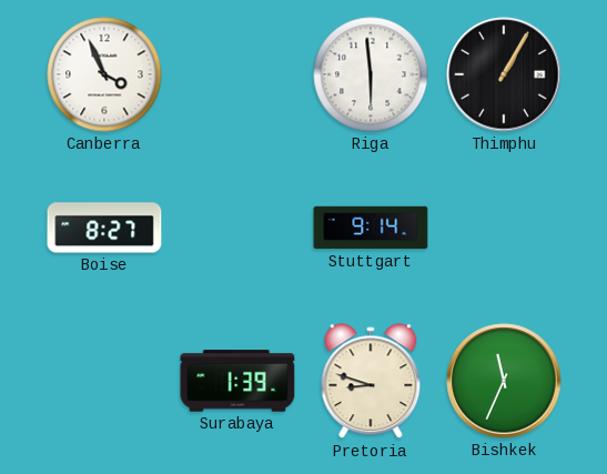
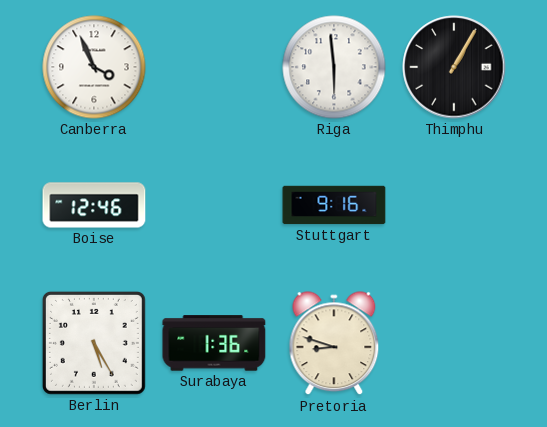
Boise: 8:27 -> 12:46
Stuttgart: 9:14 -> 9:16
Berlin: none -> 5:25
Surabaya: 1:39 -> 1:36
Bishkek: 11:34 -> none
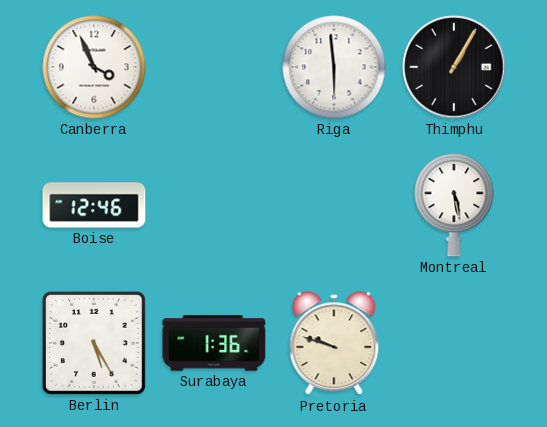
Stuttgart: 9:16 -> none
Montreal: none -> 5:28
Pretoria: 8:48 -> 9:48
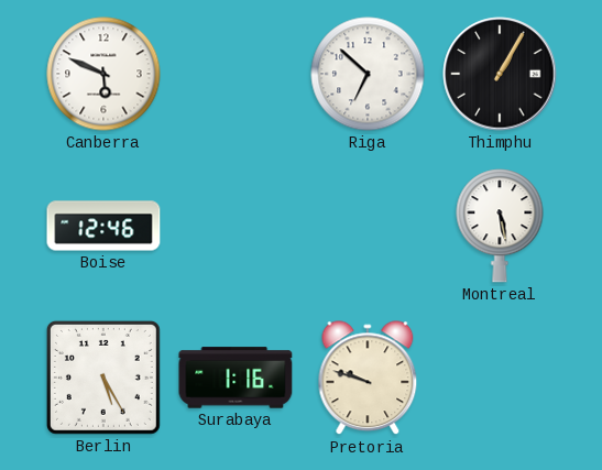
Canberra: 3:56 -> 5:49
Riga: 5:59 -> 6:52
Surabaya: 1:36 -> 1:16
